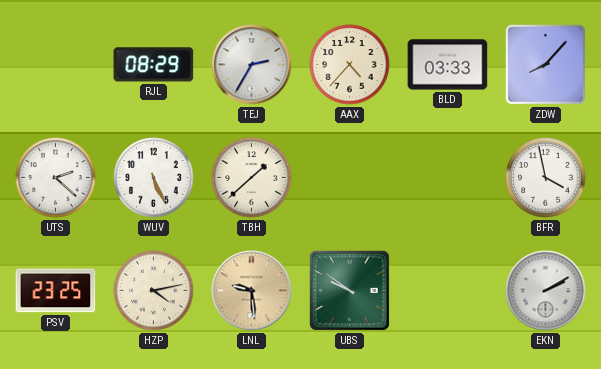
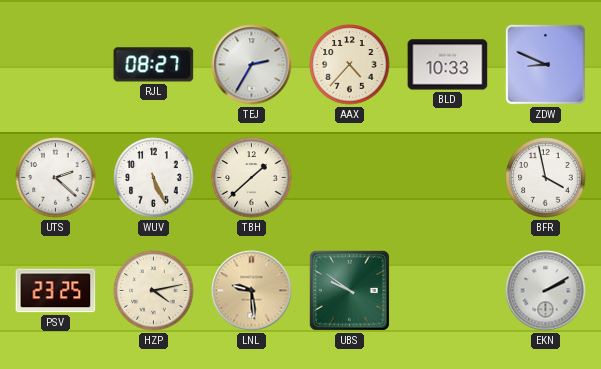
RJL: 08:29 -> 08:27
BLD: 03:33 -> 10:33
ZDW: 8:07 -> 8:49
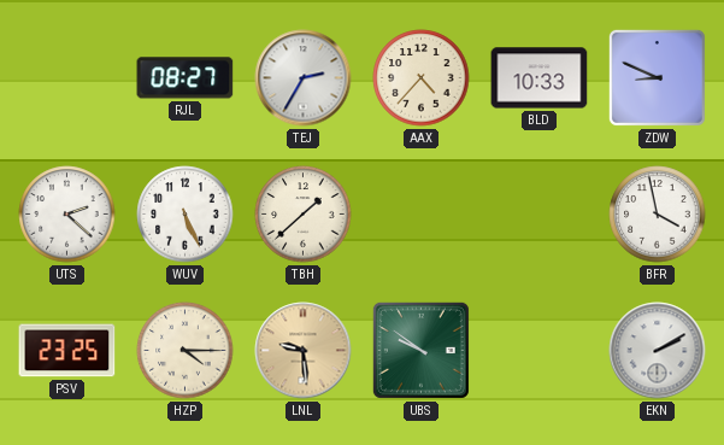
HZP: 4:13 -> 4:15
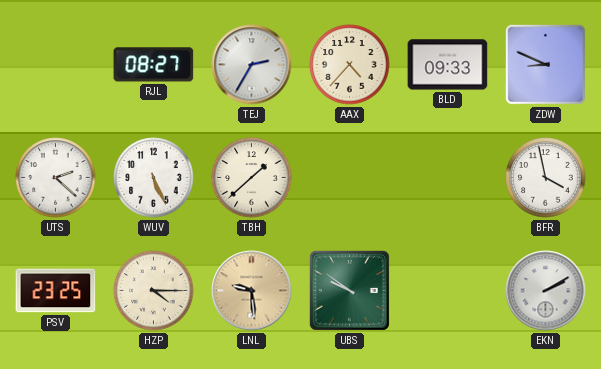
BLD: 10:33 -> 09:33
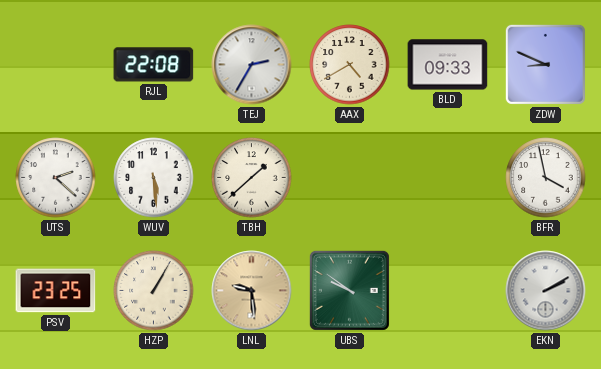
RJL: 08:27 -> 22:08
AAX: 4:37 -> 4:40
WUV: 5:26 -> 5:29
HZP: 4:15 -> 1:05
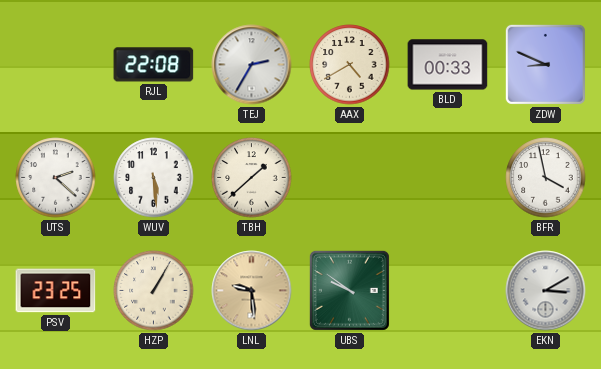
BLD: 09:33 -> 00:33
EKN: 2:10 -> 3:10
